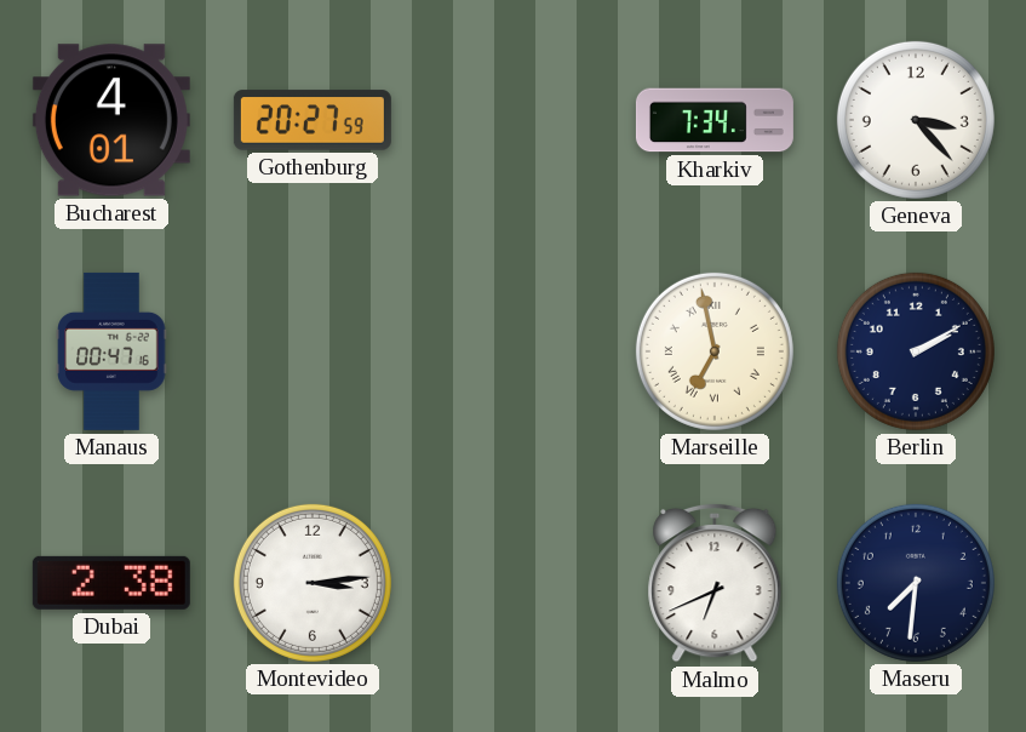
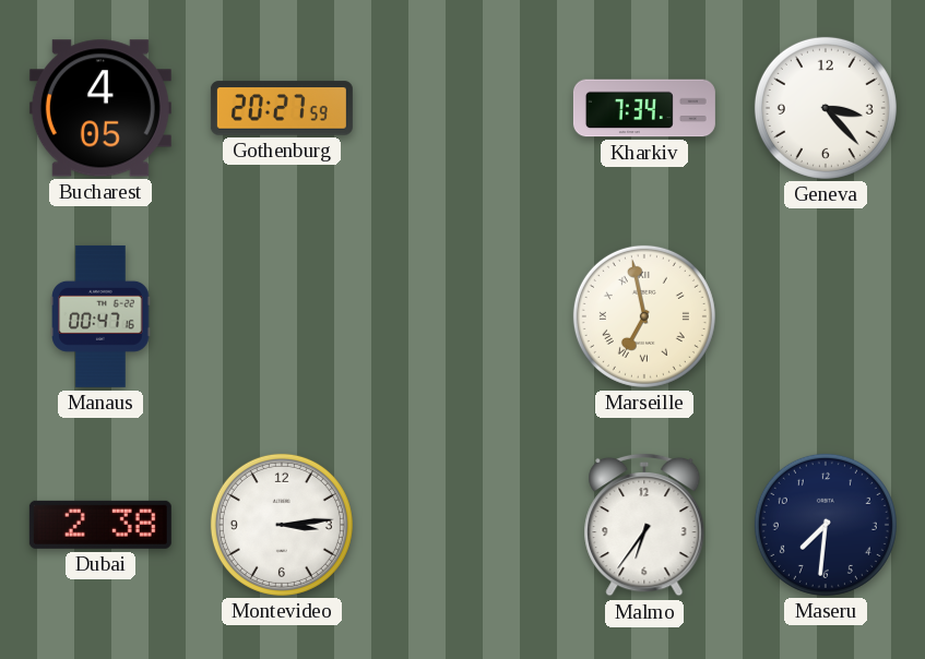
Bucharest: 4:01 -> 4:05
Berlin: 2:10 -> none
Malmo: 6:41 -> 6:36
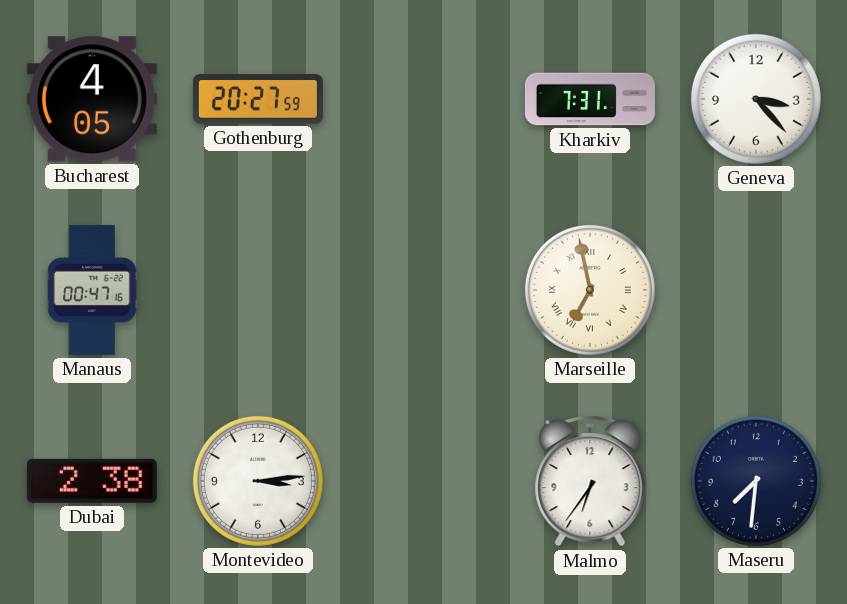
Kharkiv: 7:34 -> 7:31
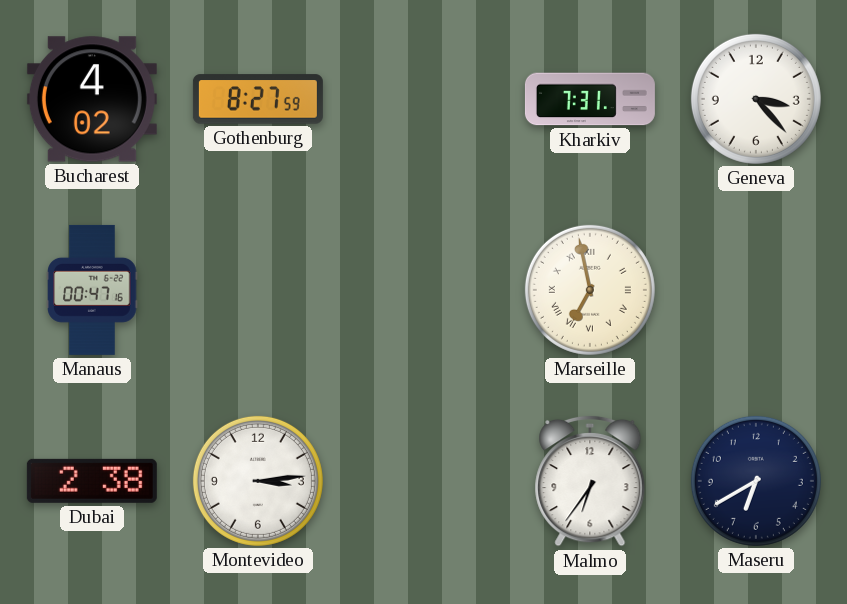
Bucharest: 4:05 -> 4:02
Gothenburg: 20:27 -> 8:27
Maseru: 7:31 -> 6:40
